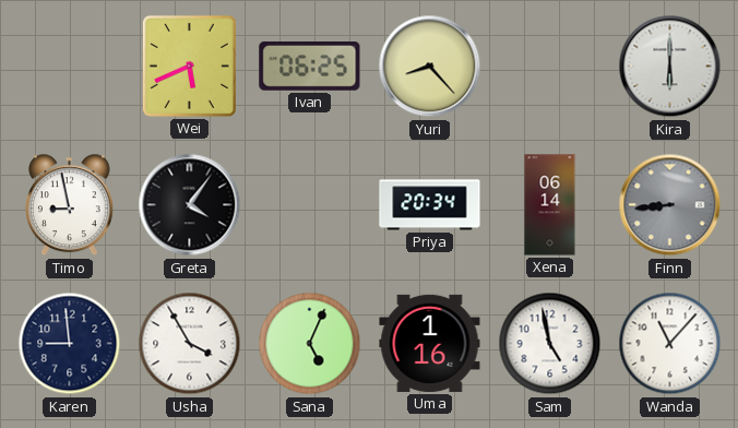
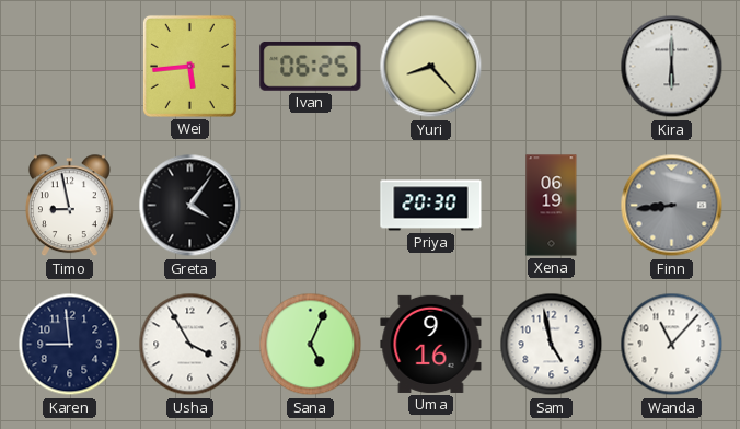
Wei: 5:41 -> 5:44
Priya: 20:34 -> 20:30
Xena: 06:14 -> 06:19
Uma: 1:16 -> 9:16
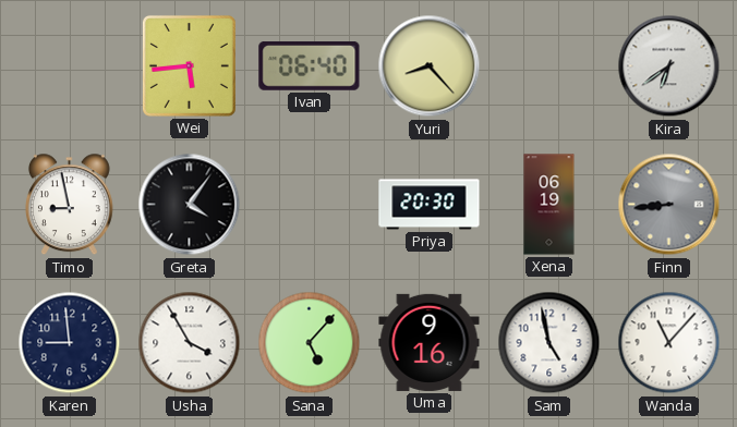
Ivan: 06:25 -> 06:40
Kira: 6:00 -> 6:39
Sana: 5:04 -> 5:07
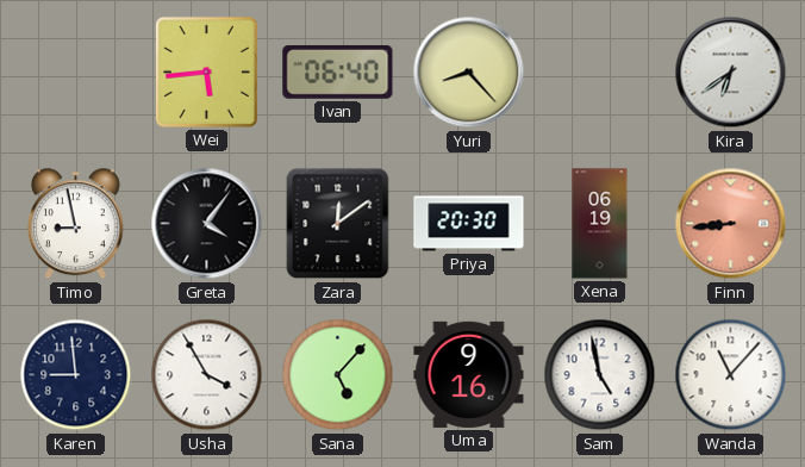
Zara: none -> 12:09
Finn dial: grey -> salmon
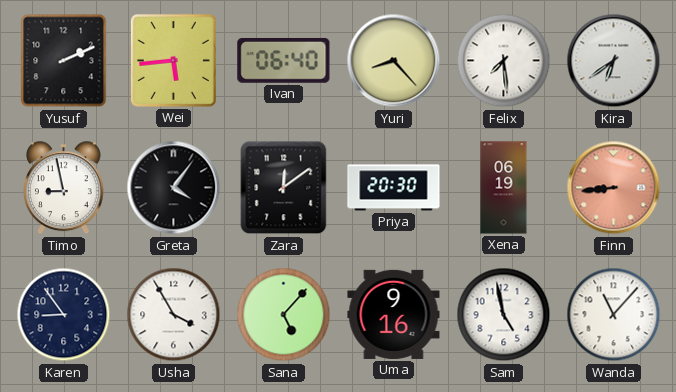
Yusuf: none -> 2:11
Felix: none -> 7:29
Karen: 8:59 -> 8:54
